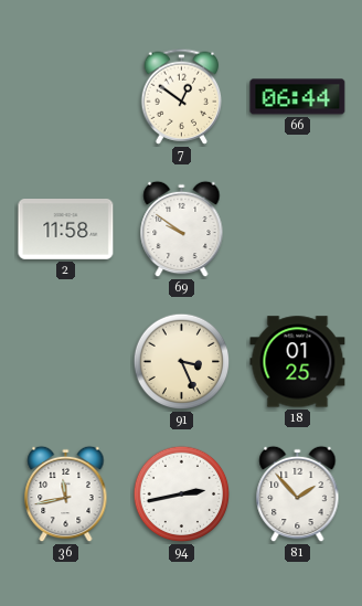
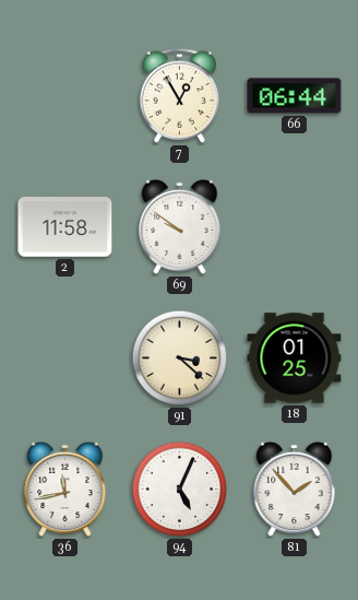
7: 12:51 -> 12:55
91: 3:26 -> 3:22
94: 2:43 -> 5:04
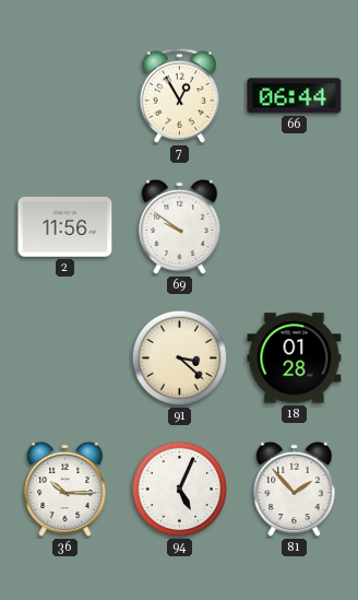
2: 11:58 -> 11:56
18: 01:25 -> 01:28
36: 11:43 -> 10:15
